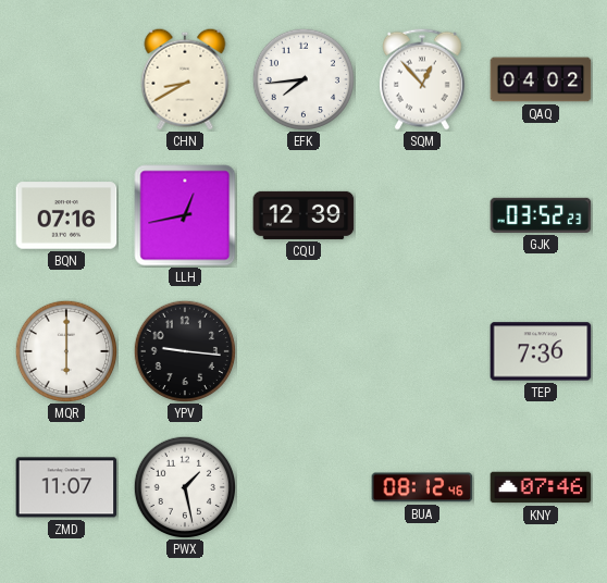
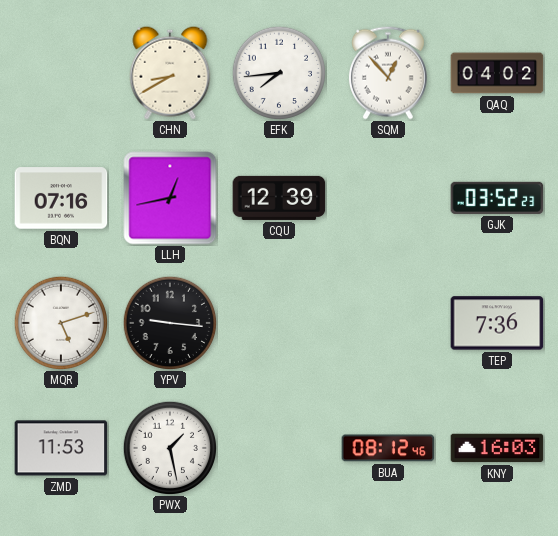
MQR: 6:00 -> 5:12
ZMD: 11:07 -> 11:53
KNY: 07:46 -> 16:03
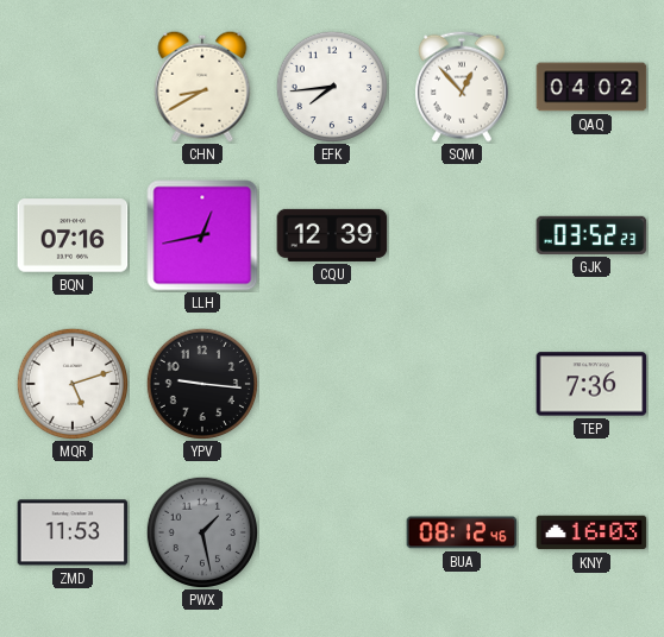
PWX dial: white -> grey
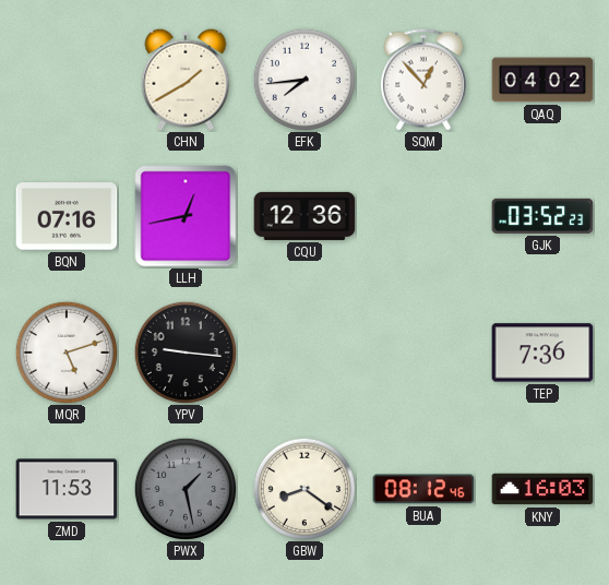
CHN: 8:40 -> 1:40
CQU: 12:39 -> 12:36
GBW: none -> 8:21
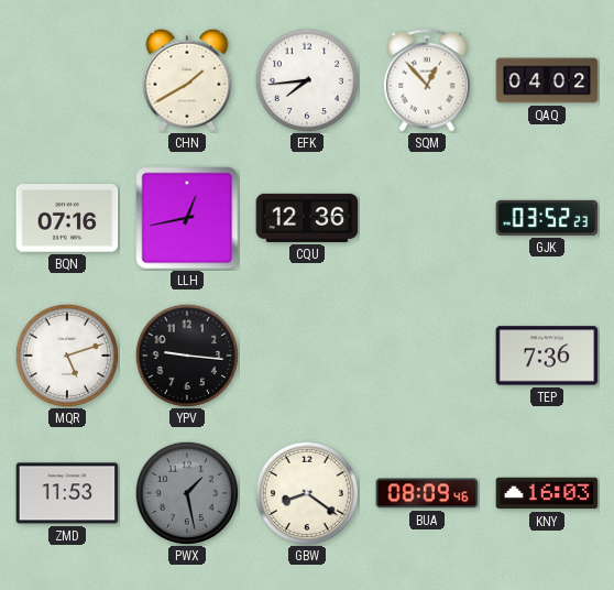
BUA: 08:12 -> 08:09
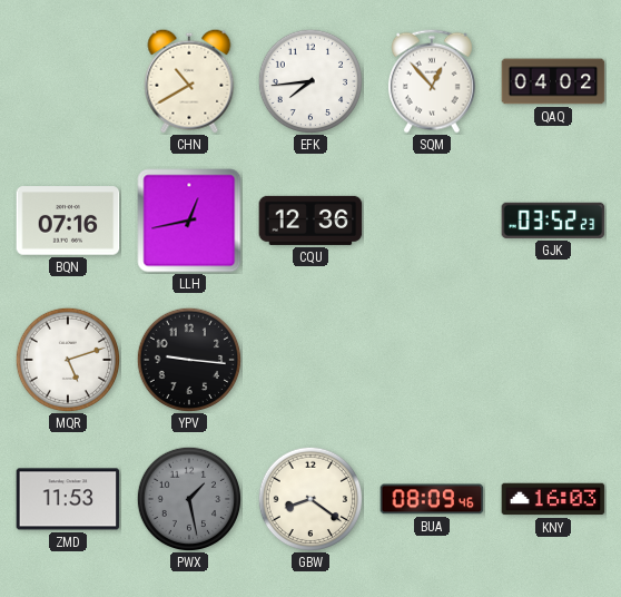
CHN: 1:40 -> 10:40
TEP: 7:36 -> none
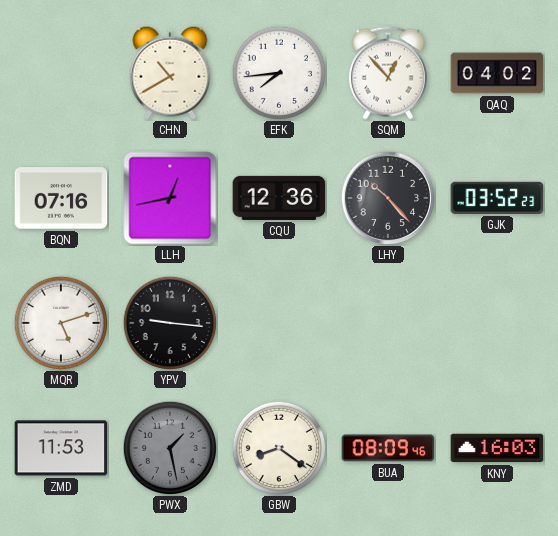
LHY: none -> 10:23
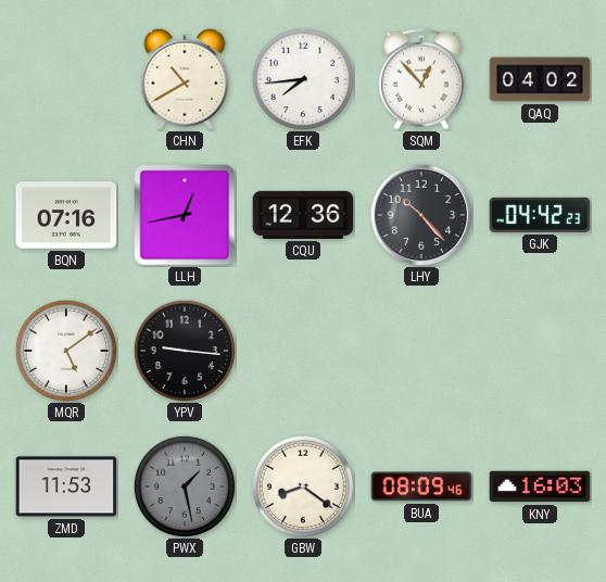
GJK: 03:52 -> 04:42
MQR: 5:12 -> 5:09
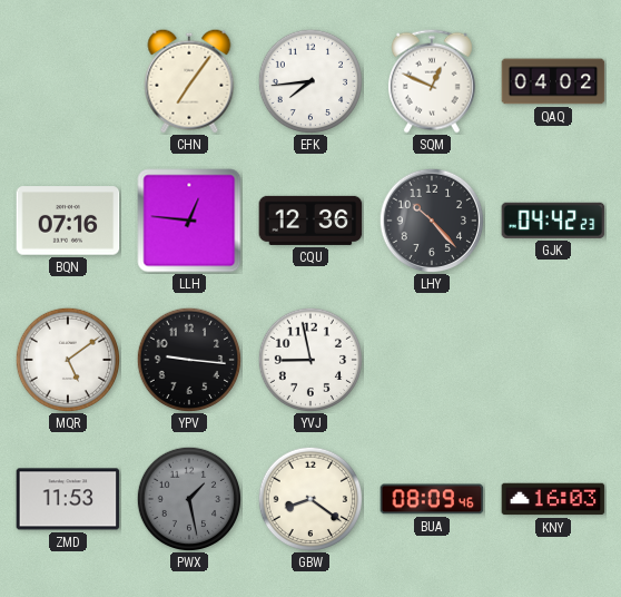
CHN: 10:40 -> 7:06
SQM: 12:53 -> 12:49
LLH: 12:43 -> 12:46
YVJ: none -> 8:58
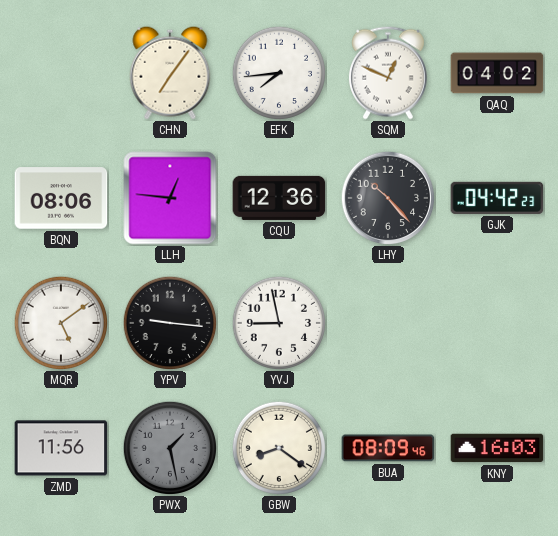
BQN: 07:16 -> 08:06
ZMD: 11:53 -> 11:56
